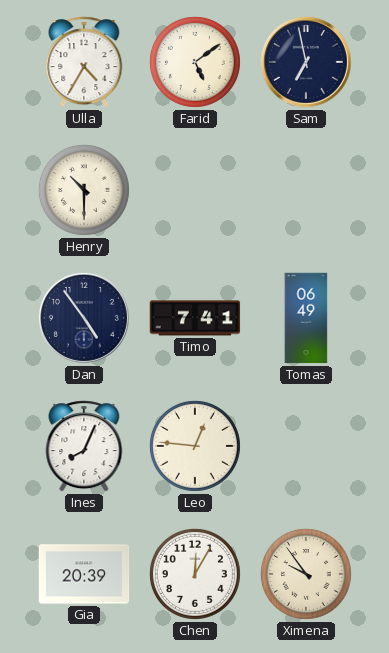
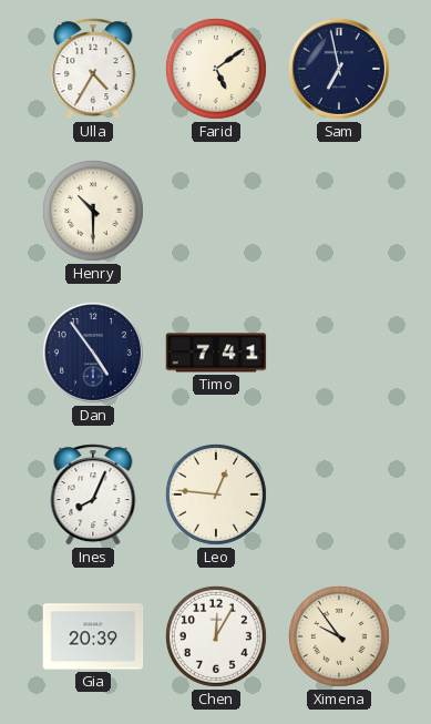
Tomas: 06:49 -> none
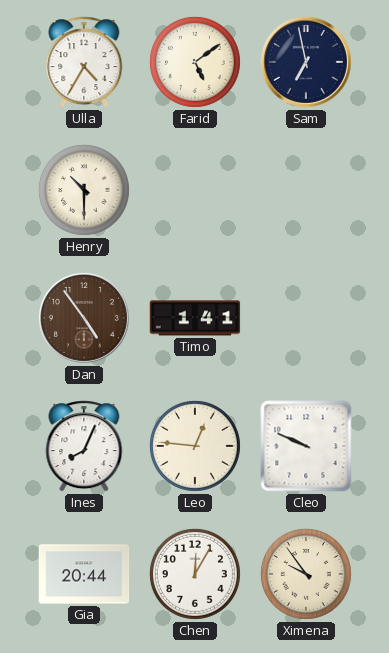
Dan dial: navy -> brown
Timo: 7:41 -> 1:41
Cleo: none -> 9:49
Gia: 20:39 -> 20:44
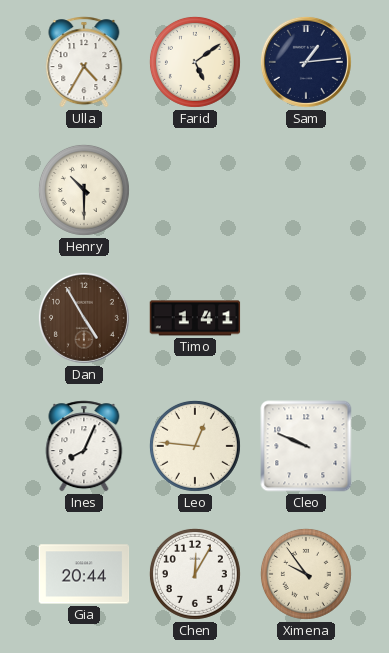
Sam: 6:58 -> 1:14
Dan: 4:54 -> 4:55
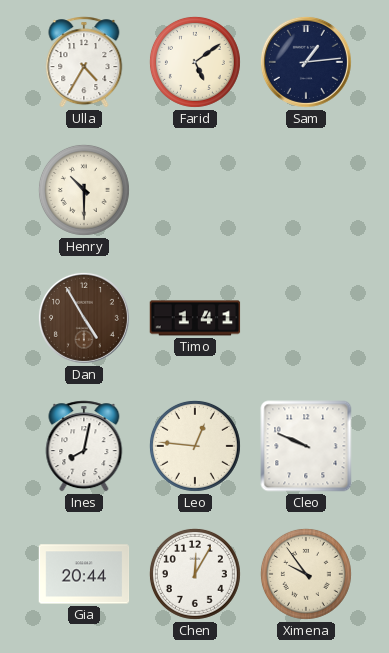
Ines: 8:04 -> 8:02
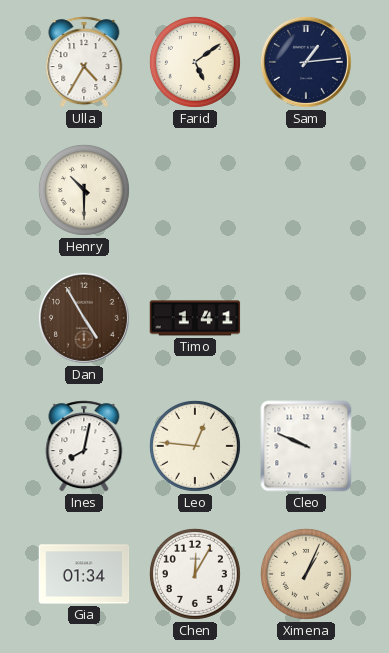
Gia: 20:44 -> 01:34
Ximena: 9:54 -> 1:04
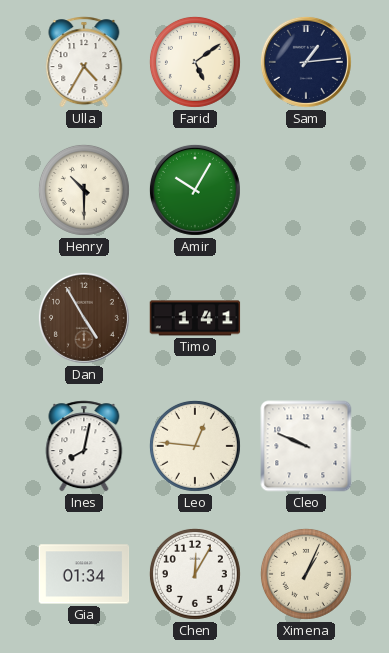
Amir: none -> 10:05
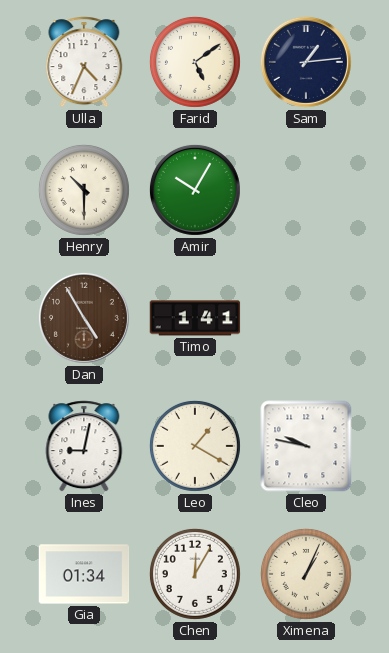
Ulla: 4:35 -> 4:34
Ines: 8:02 -> 9:02
Leo: 12:46 -> 1:20
Cleo: 9:49 -> 9:47
